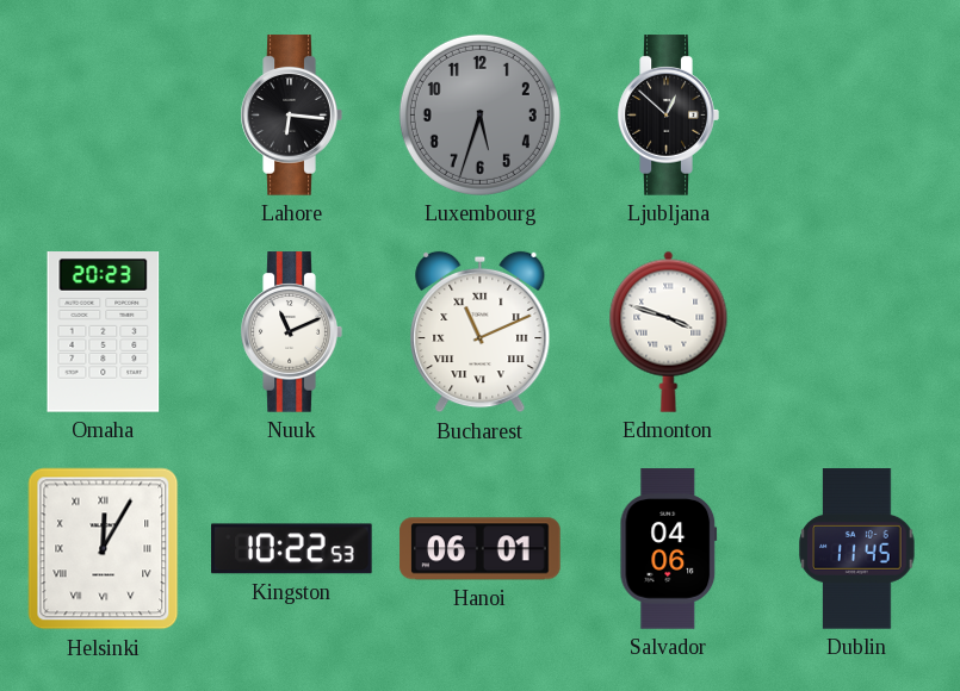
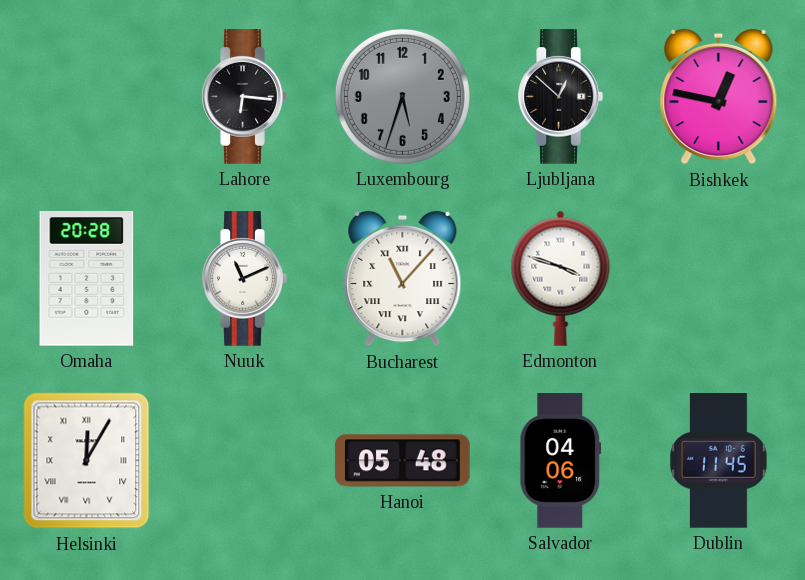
Bishkek: none -> 12:47
Omaha: 20:23 -> 20:28
Bucharest: 11:11 -> 11:07
Kingston: 10:22 -> none
Hanoi: 06:01 -> 05:48
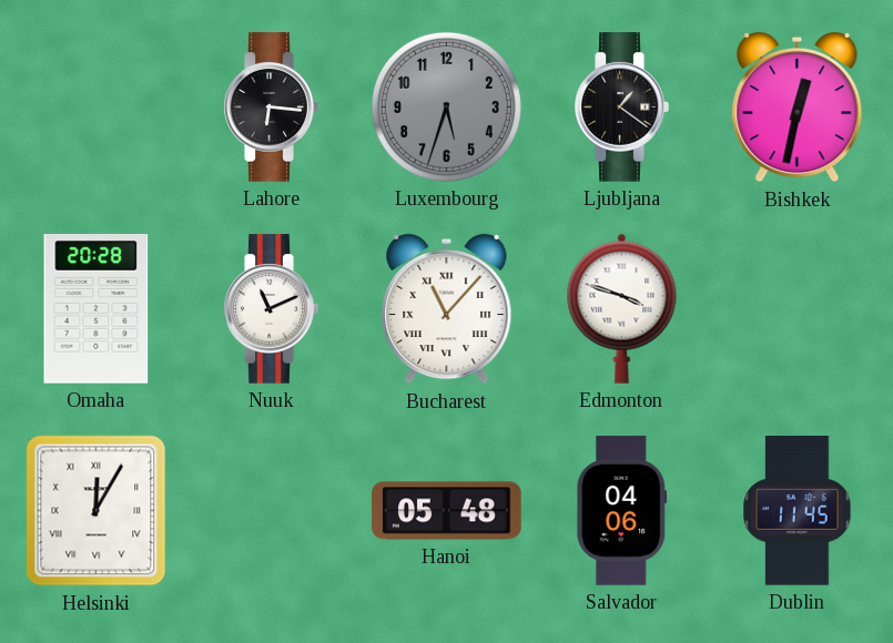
Ljubljana: 12:52 -> 1:21
Bishkek: 12:47 -> 12:32
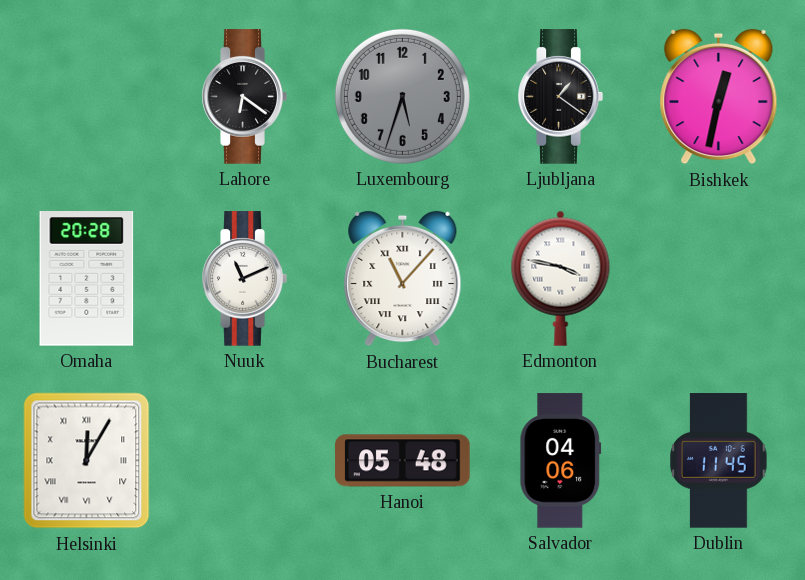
Lahore: 6:16 -> 6:21
Edmonton: 3:48 -> 3:47
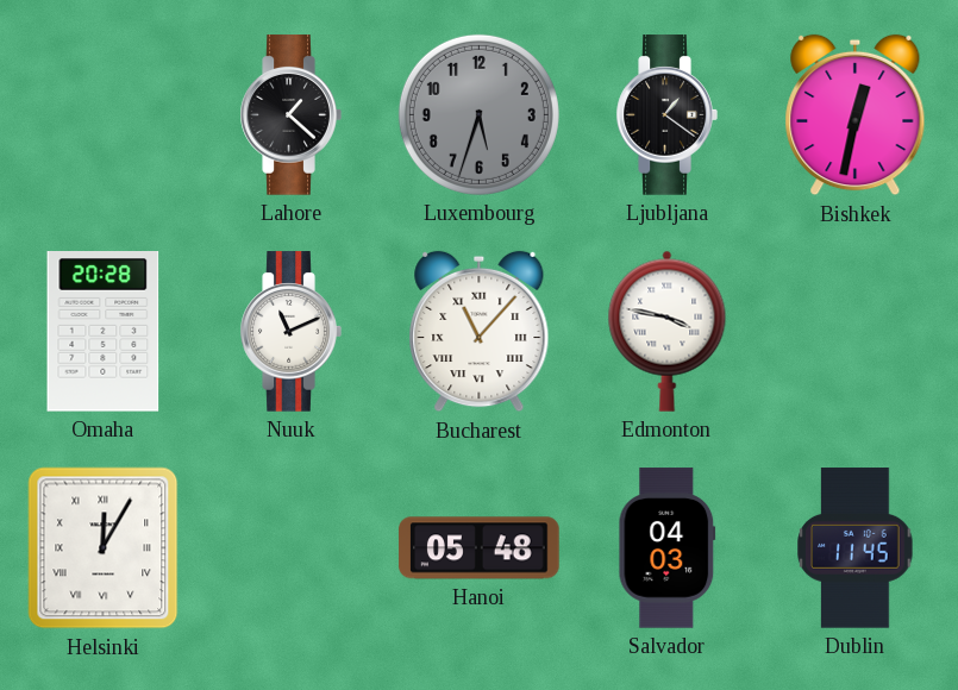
Lahore: 6:21 -> 1:22
Salvador: 04:06 -> 04:03
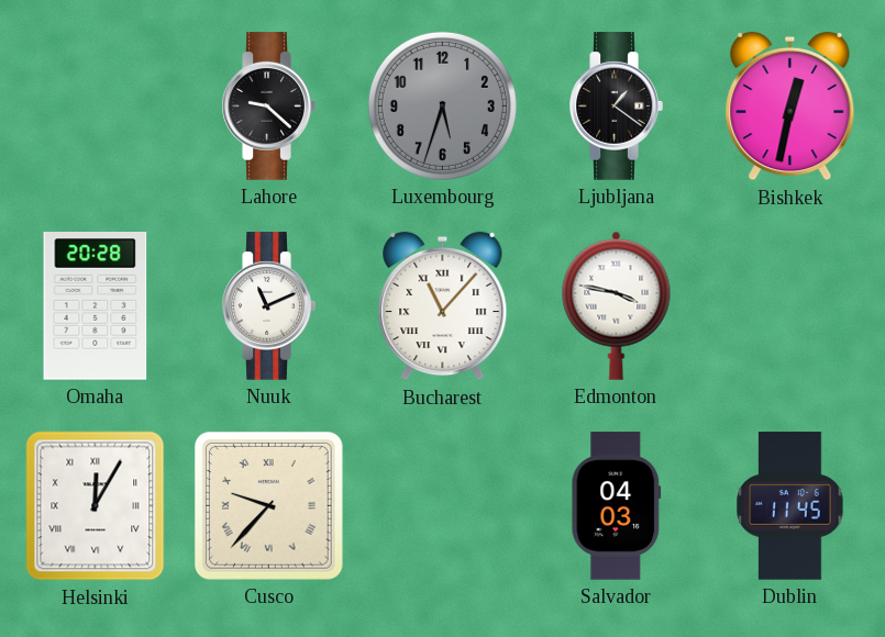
Lahore: 1:22 -> 9:22
Cusco: none -> 9:37
Hanoi: 05:48 -> none
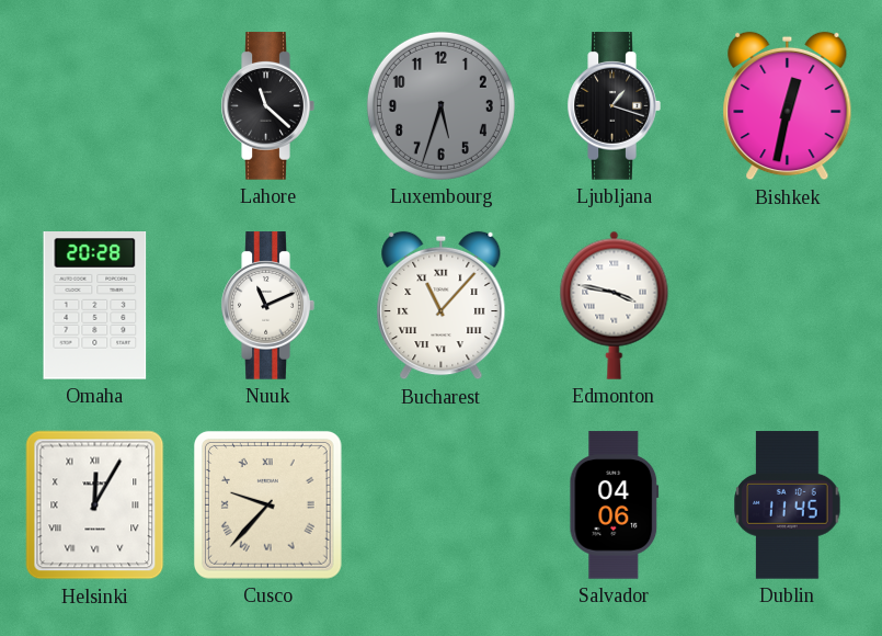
Lahore: 9:22 -> 11:22
Ljubljana: 1:21 -> 1:18
Salvador: 04:03 -> 04:06
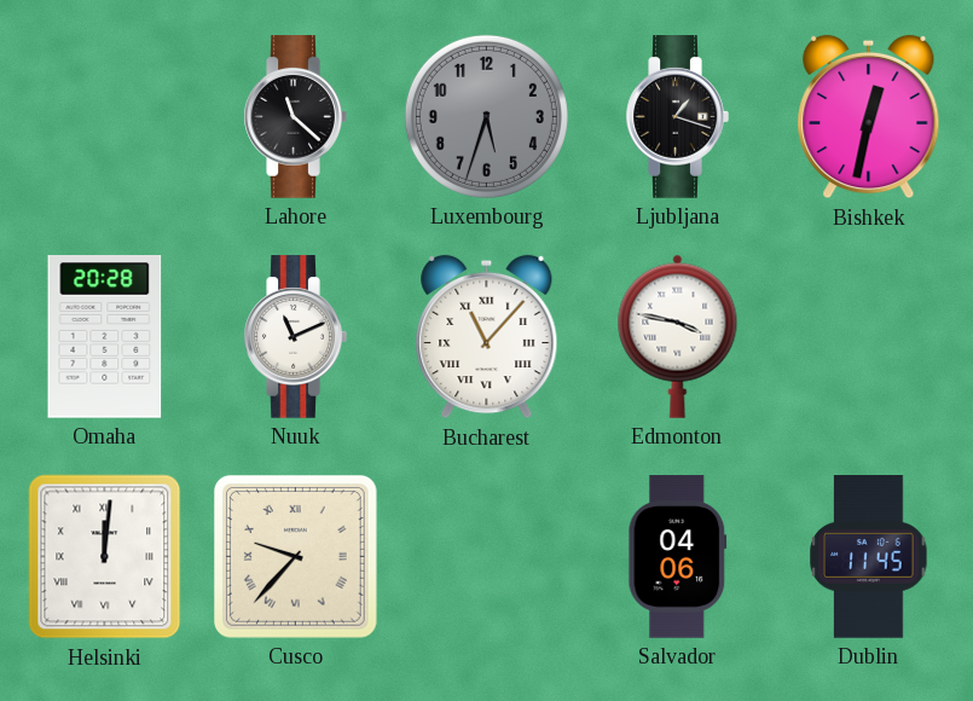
Helsinki: 12:05 -> 12:01
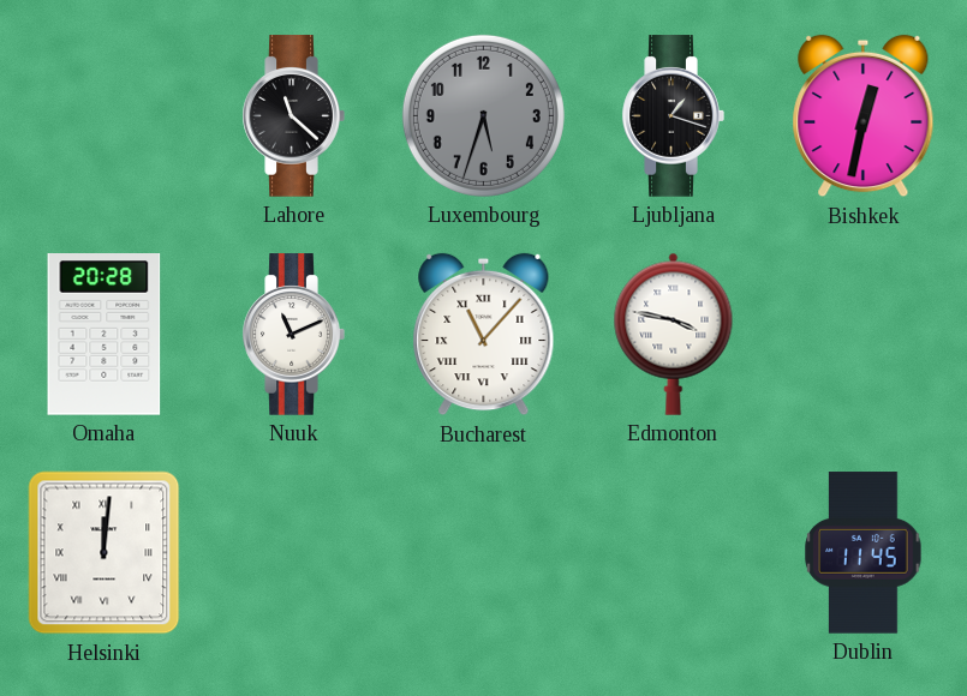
Cusco: 9:37 -> none
Salvador: 04:06 -> none
